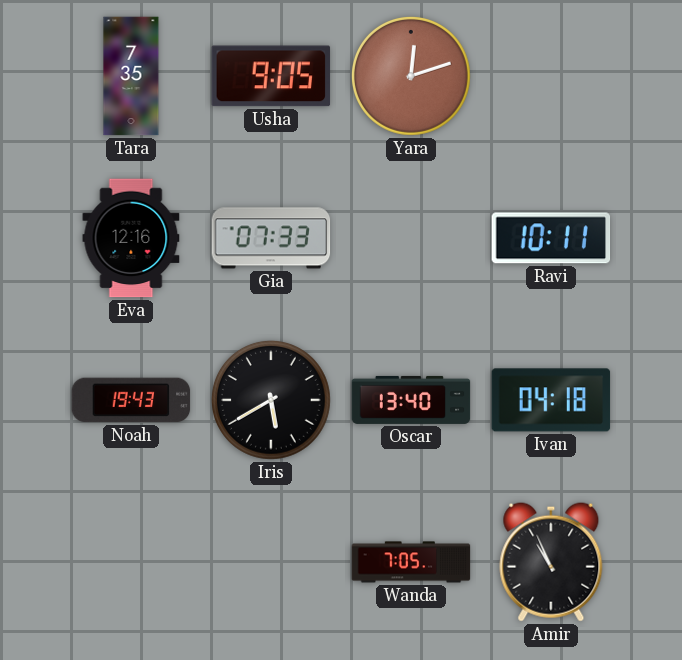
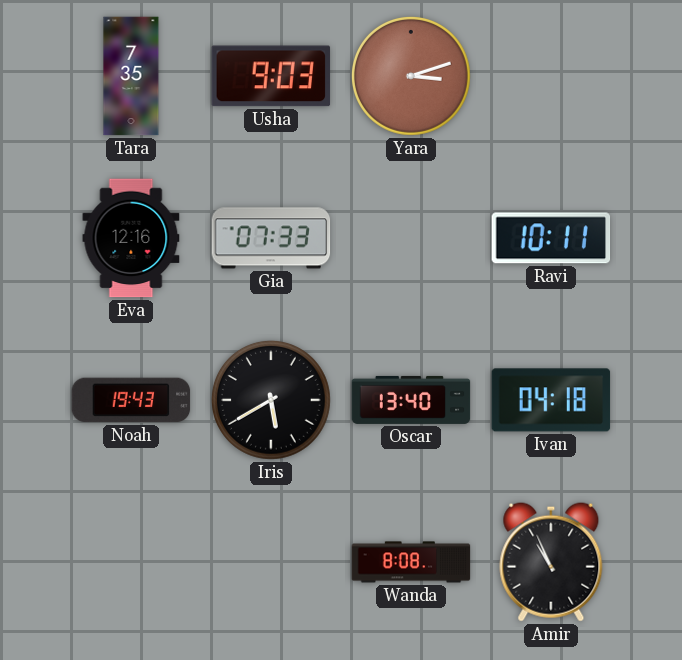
Usha: 9:05 -> 9:03
Yara: 12:12 -> 3:12
Wanda: 7:05 -> 8:08
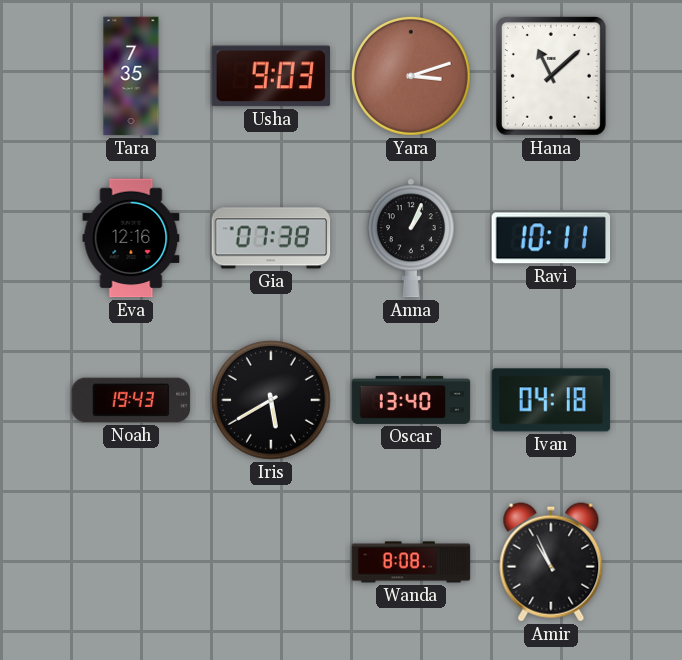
Hana: none -> 11:08
Gia: 07:33 -> 07:38
Anna: none -> 1:04
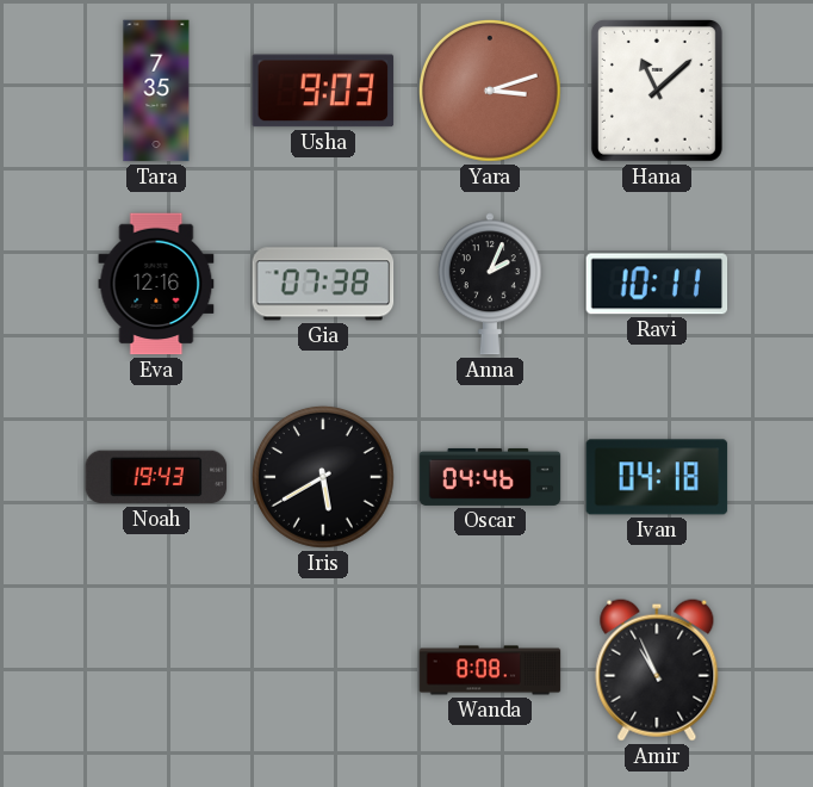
Anna: 1:04 -> 2:04
Oscar: 13:40 -> 04:46
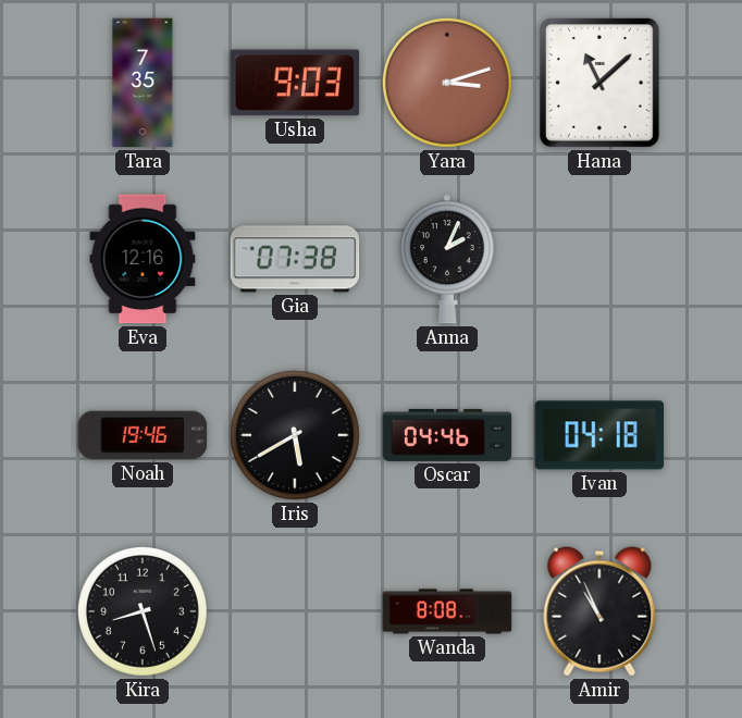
Ravi: 10:11 -> none
Noah: 19:43 -> 19:46
Kira: none -> 8:27
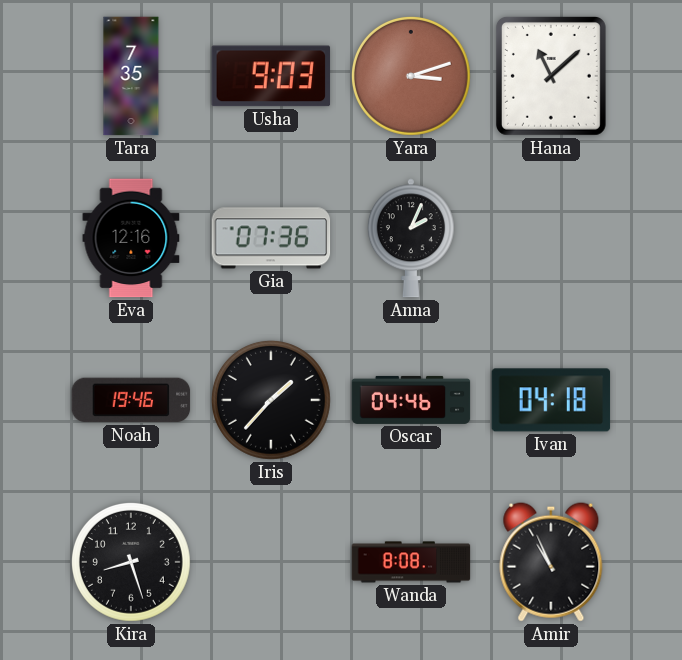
Gia: 07:38 -> 07:36
Iris: 5:40 -> 1:37
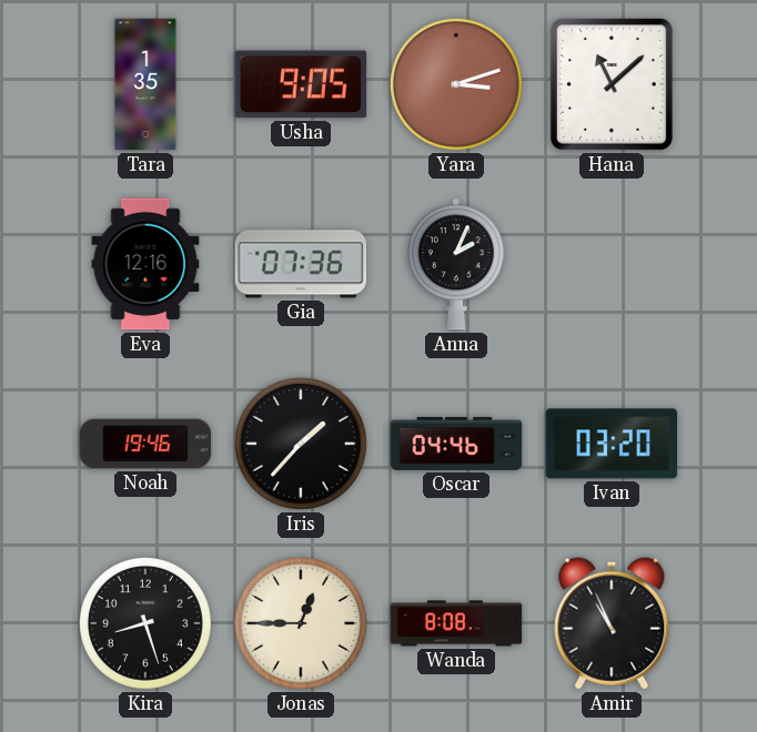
Tara: 7:35 -> 1:35
Usha: 9:03 -> 9:05
Ivan: 04:18 -> 03:20
Jonas: none -> 12:45
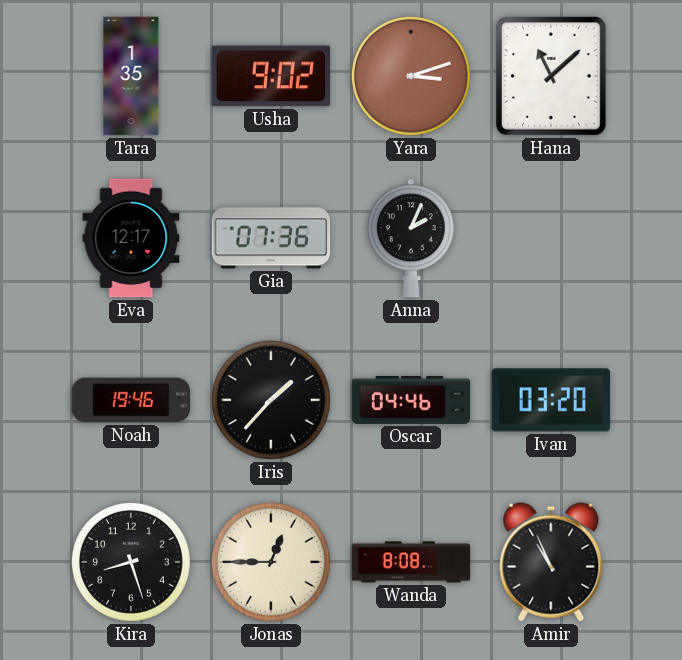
Usha: 9:05 -> 9:02
Eva: 12:16 -> 12:17
